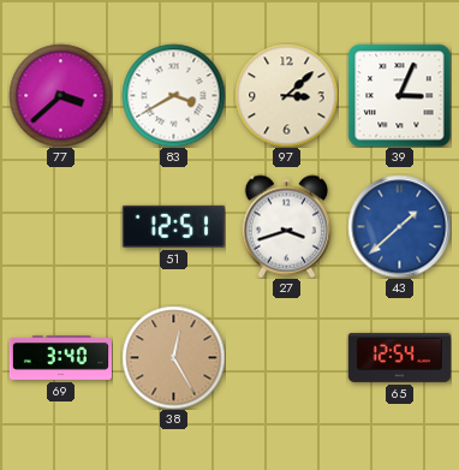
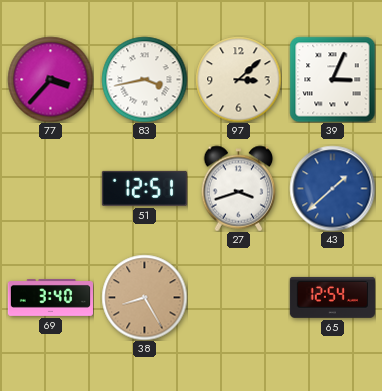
77: 3:38 -> 3:37
83: 3:40 -> 3:43
38: 12:25 -> 8:25
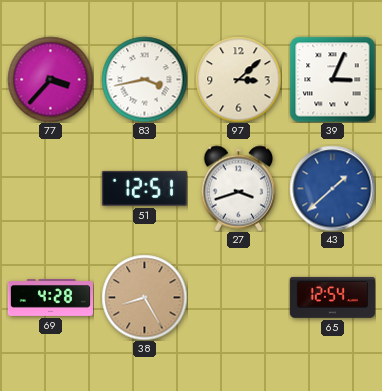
69: 3:40 -> 4:28
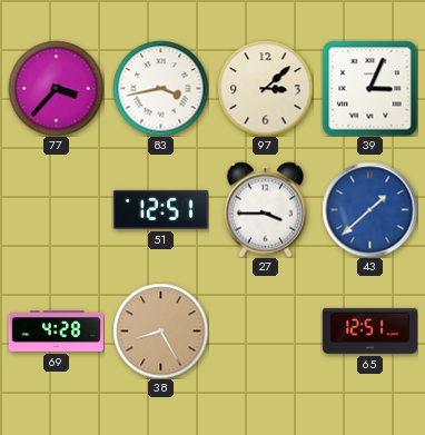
27: 3:42 -> 3:45
65: 12:54 -> 12:51
